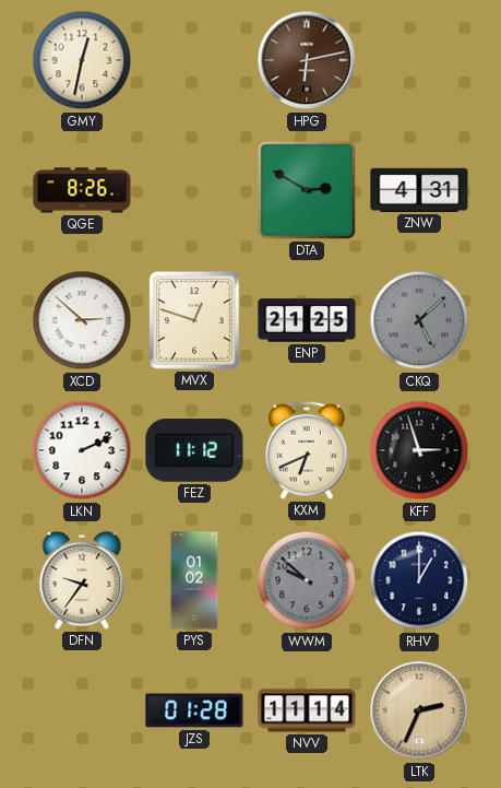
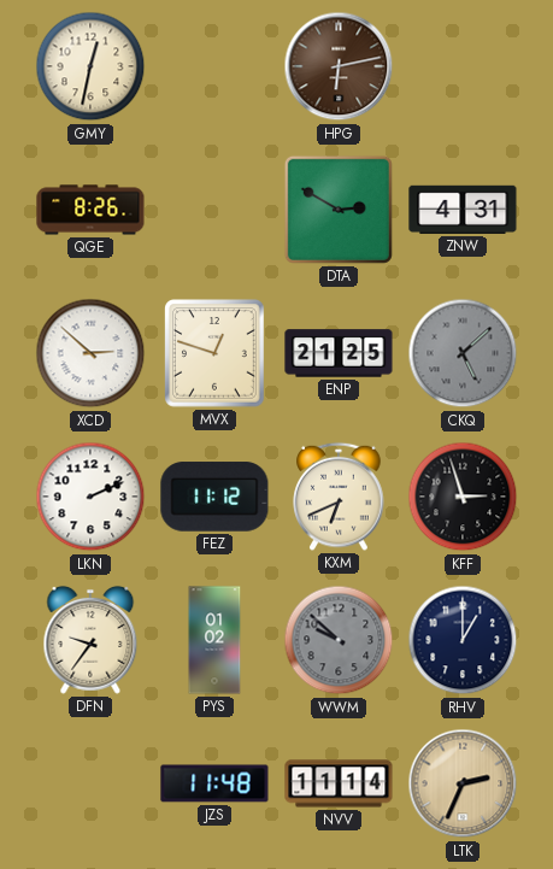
JZS: 01:28 -> 11:48
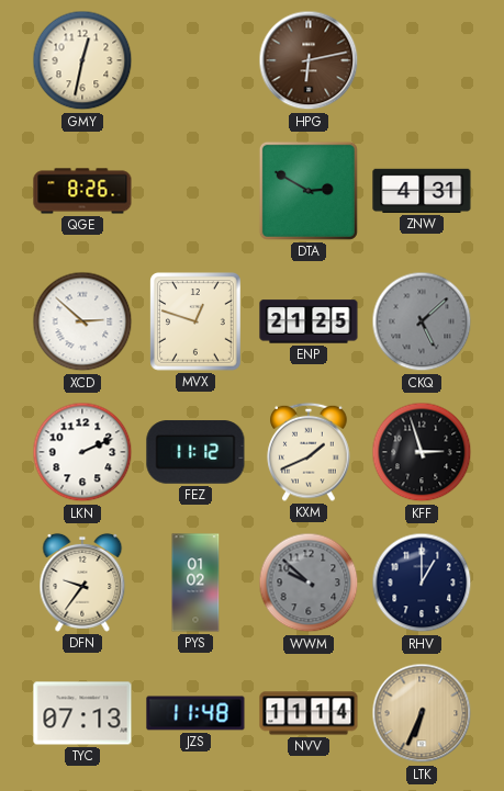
KXM: 6:41 -> 1:41
TYC: none -> 07:13
LTK: 2:34 -> 6:34
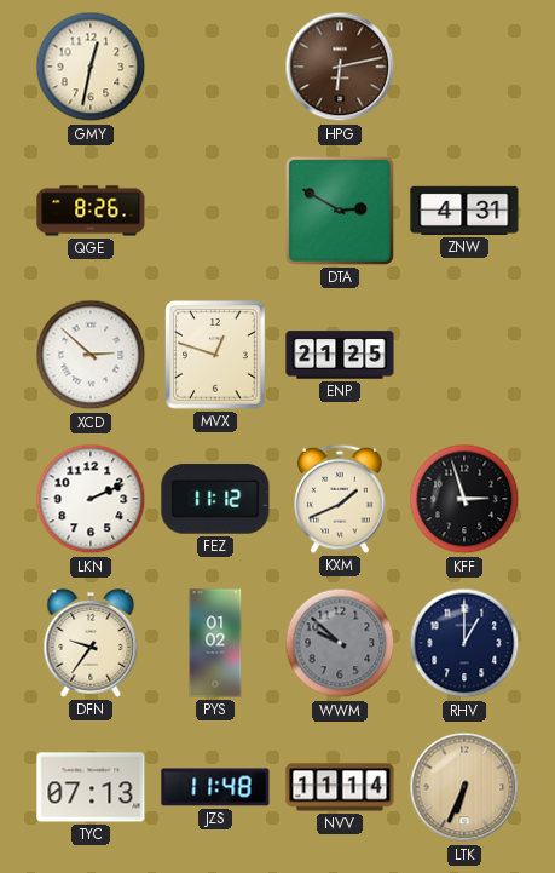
CKQ: 5:08 -> none
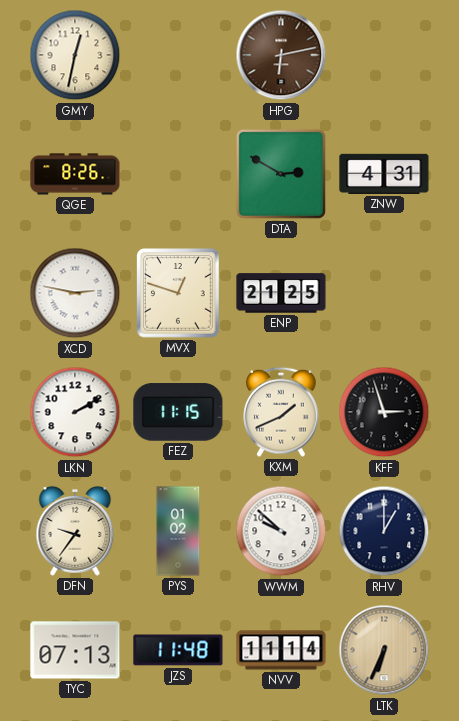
XCD: 2:52 -> 2:47
LKN: 2:11 -> 2:10
FEZ: 11:12 -> 11:15
WWM dial: grey -> white
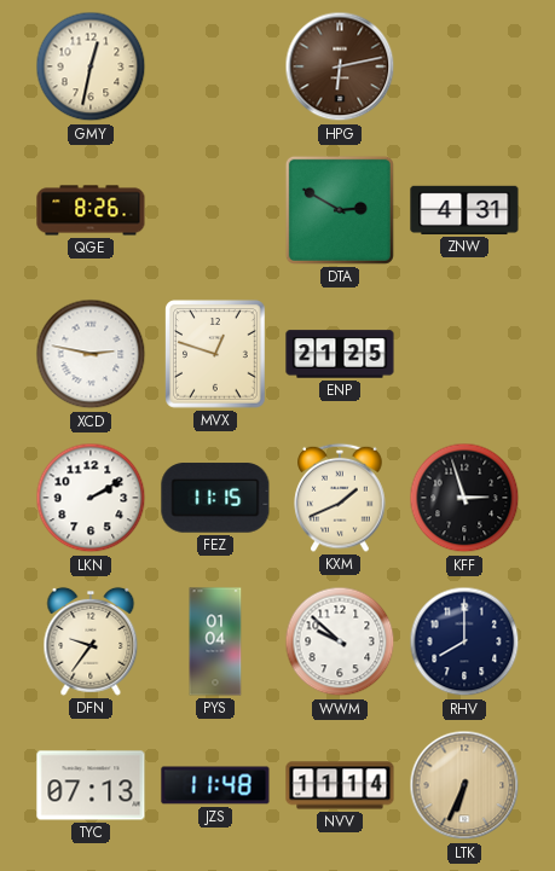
PYS: 01:02 -> 01:04
RHV: 1:00 -> 8:00
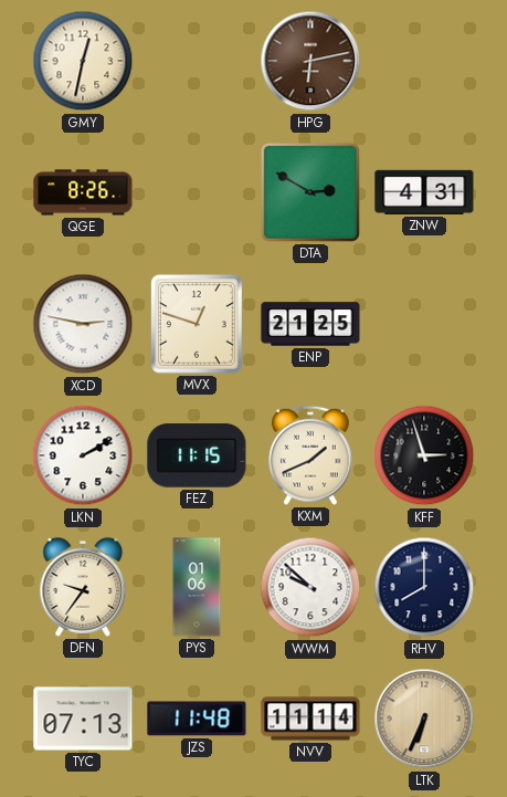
PYS: 01:04 -> 01:06
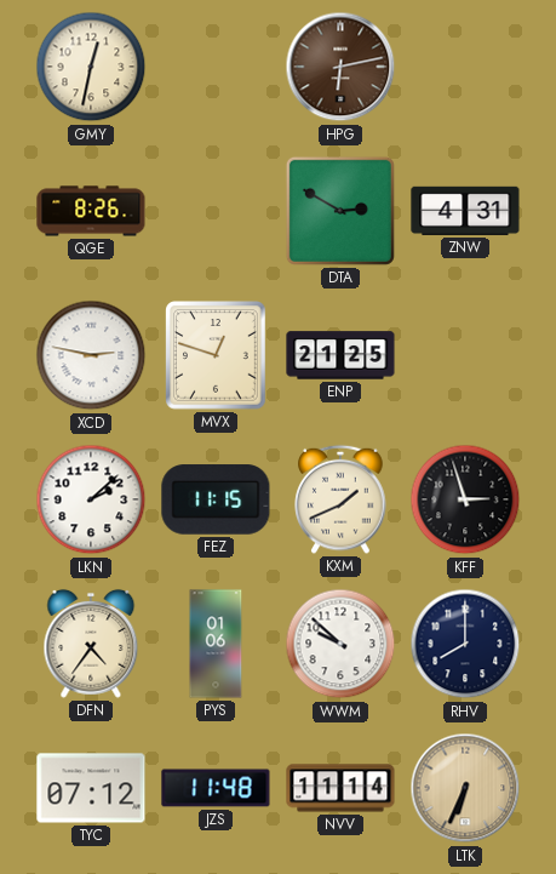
LKN: 2:10 -> 2:08
DFN: 9:36 -> 4:36
TYC: 07:13 -> 07:12
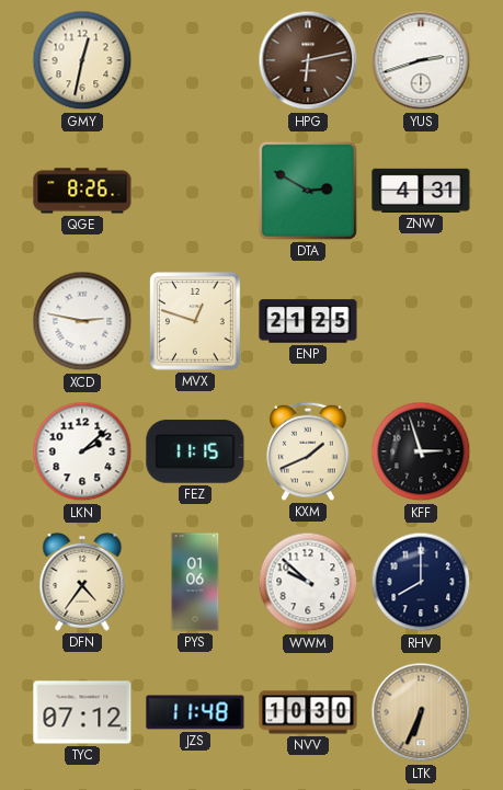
YUS: none -> 2:42
NVV: 11:14 -> 10:30
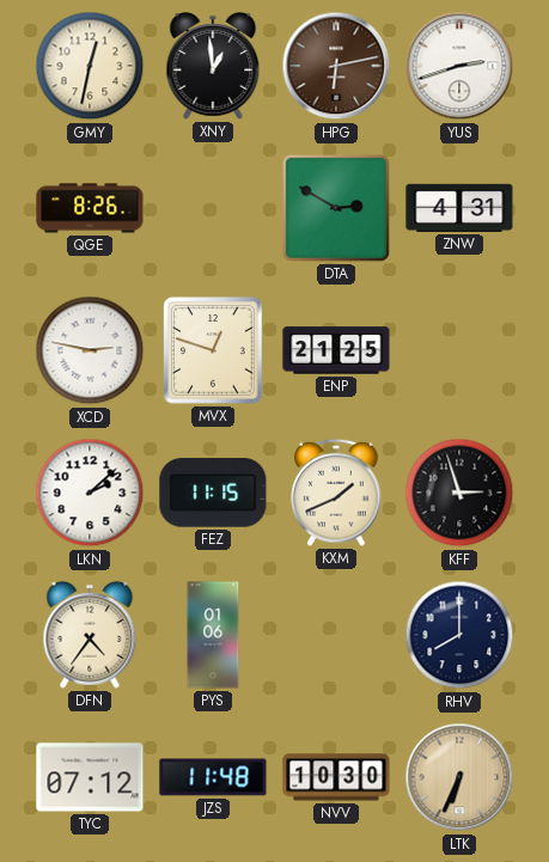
XNY: none -> 12:59
WWM: 9:52 -> none
